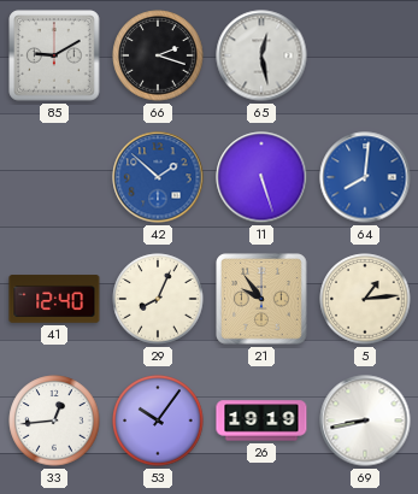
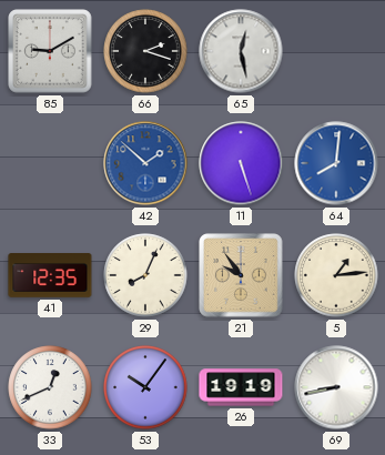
41: 12:40 -> 12:35
33: 12:44 -> 12:41
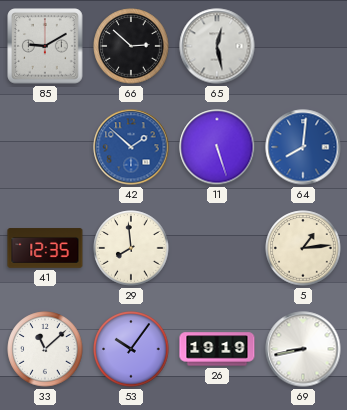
66: 2:18 -> 2:52
29: 8:04 -> 7:59
21: 9:54 -> none
33: 12:41 -> 11:08
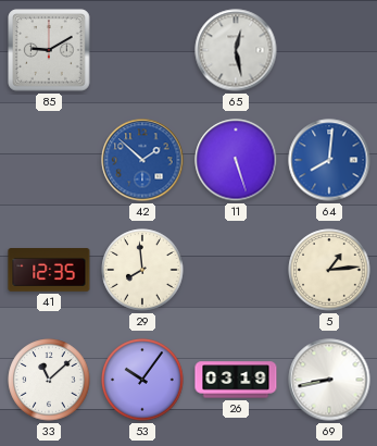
66: 2:52 -> none
26: 19:19 -> 03:19
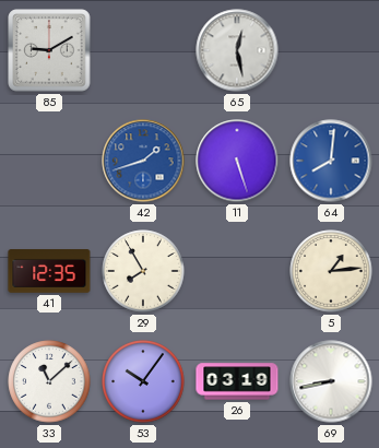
42: 1:52 -> 1:42
29: 7:59 -> 7:55
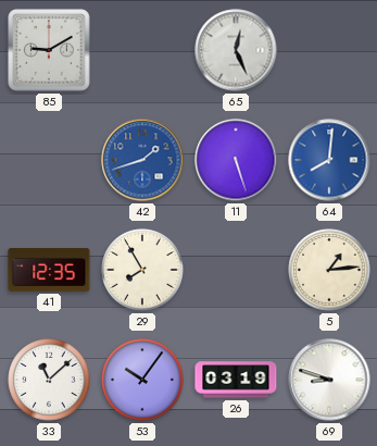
65: 12:28 -> 12:26
69: 8:43 -> 8:48
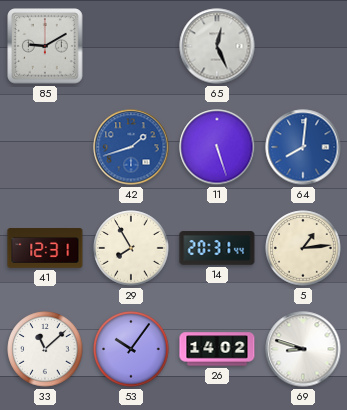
41: 12:35 -> 12:31
14: none -> 20:31
26: 03:19 -> 14:02
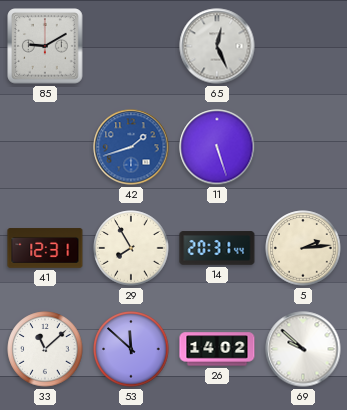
64: 8:01 -> none
5: 1:14 -> 2:14
53: 10:06 -> 11:52
69: 8:48 -> 9:52
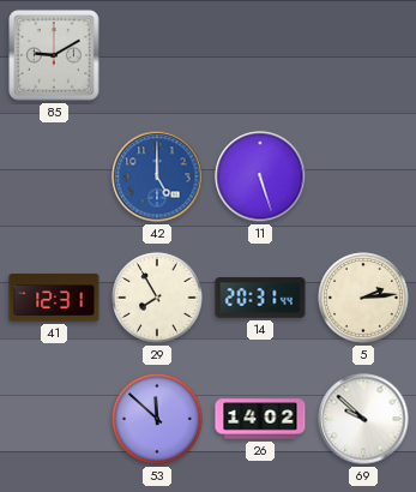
65: 12:26 -> none
42: 1:42 -> 5:00
33: 11:08 -> none
